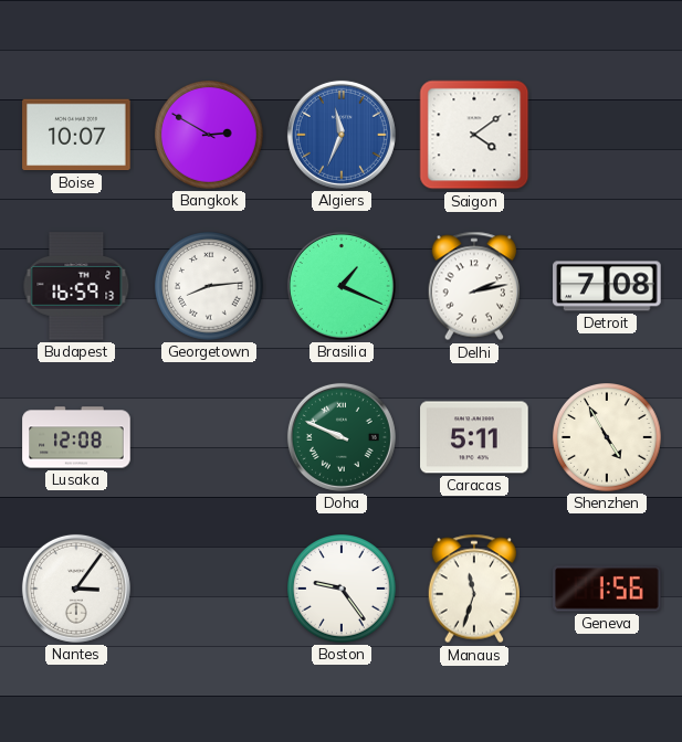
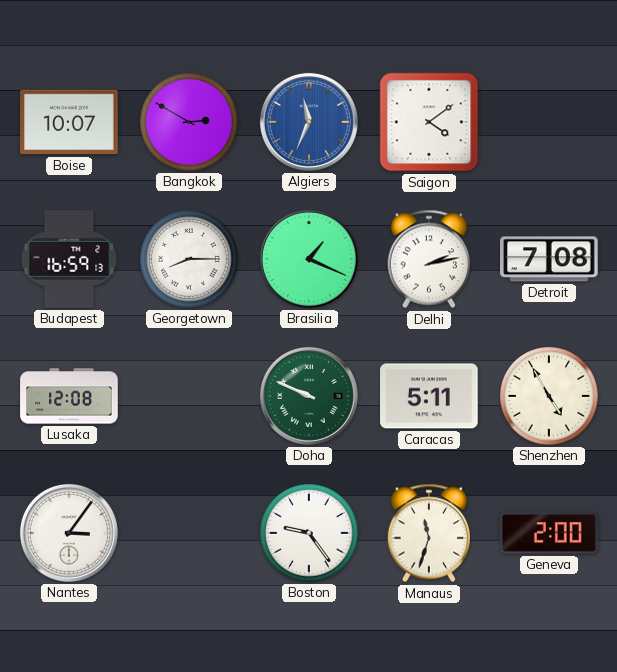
Georgetown: 8:14 -> 8:15
Geneva: 1:56 -> 2:00
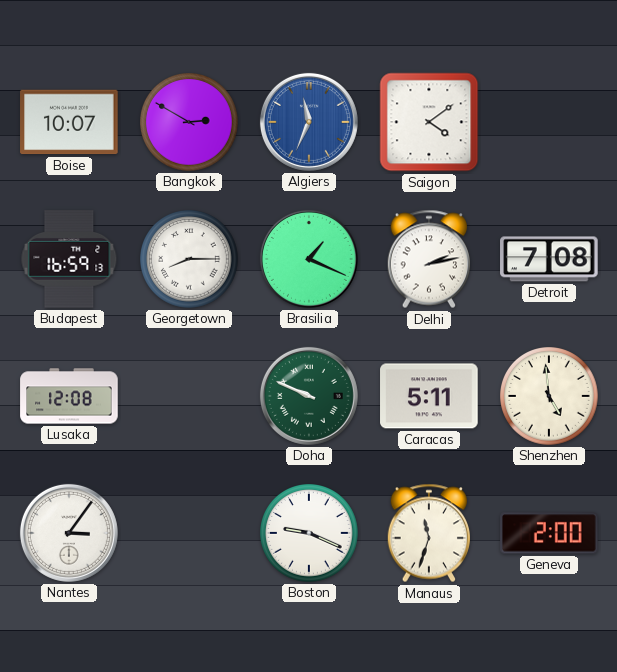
Shenzhen: 4:55 -> 4:59
Boston: 9:24 -> 9:19
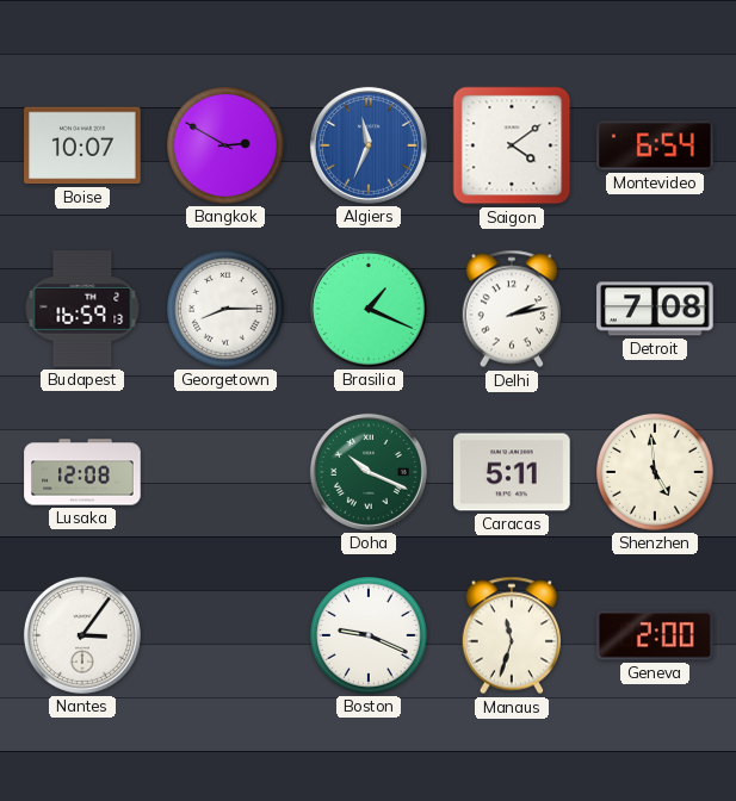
Montevideo: none -> 6:54
Doha: 9:49 -> 10:19
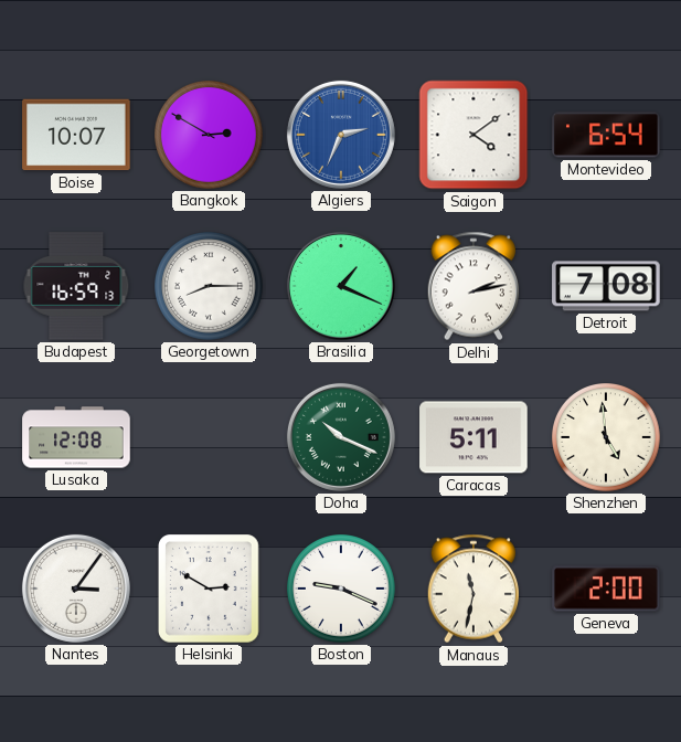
Algiers: 11:34 -> 2:34
Helsinki: none -> 2:50
Manaus: 11:33 -> 11:32
